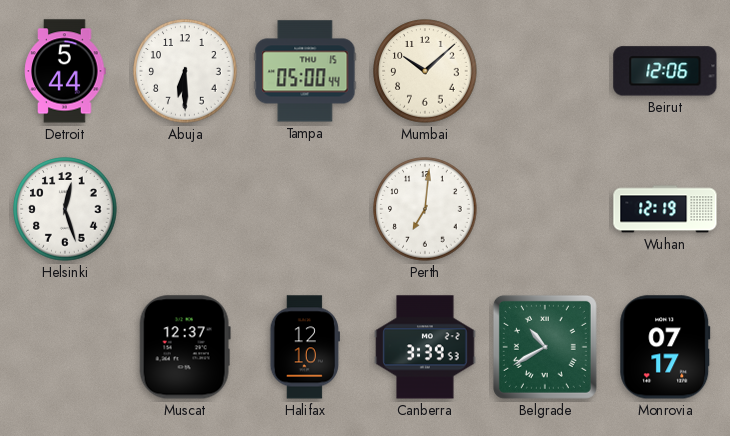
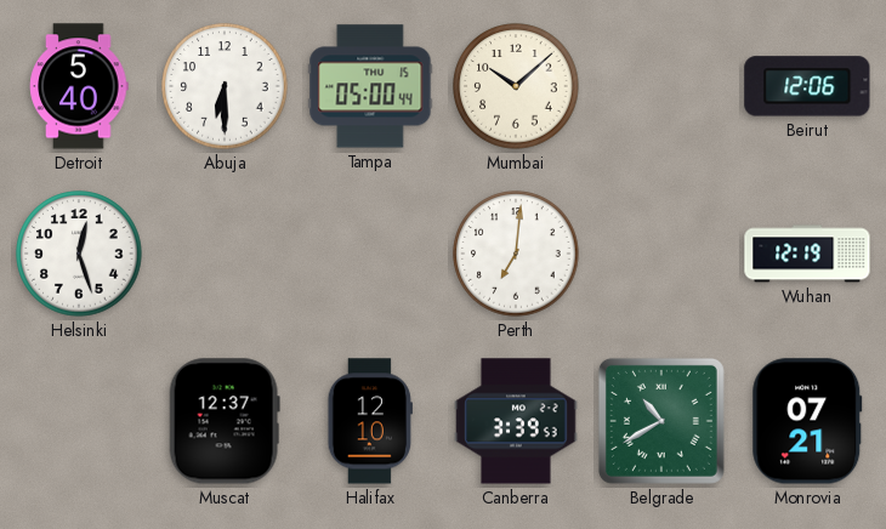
Detroit: 5:44 -> 5:40
Monrovia: 07:17 -> 07:21
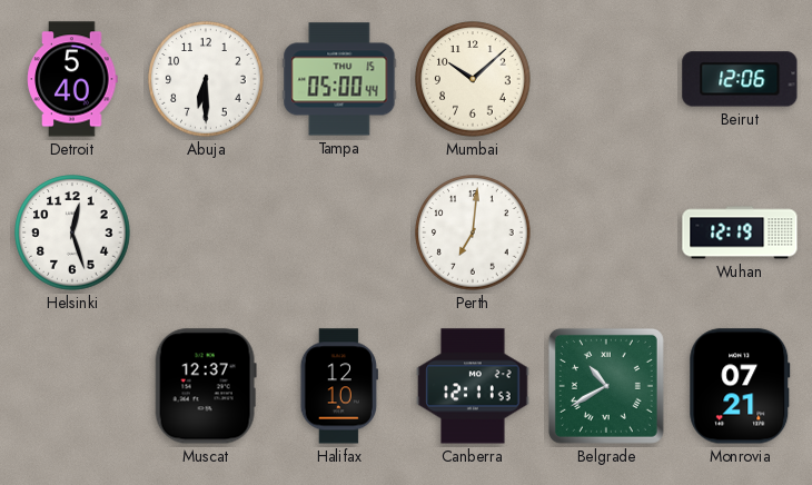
Canberra: 3:39 -> 12:11
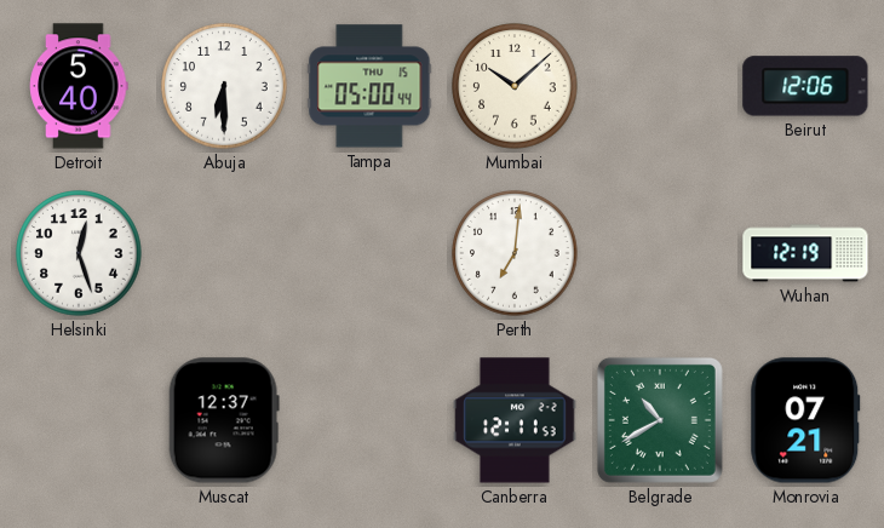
Halifax: 12:10 -> none
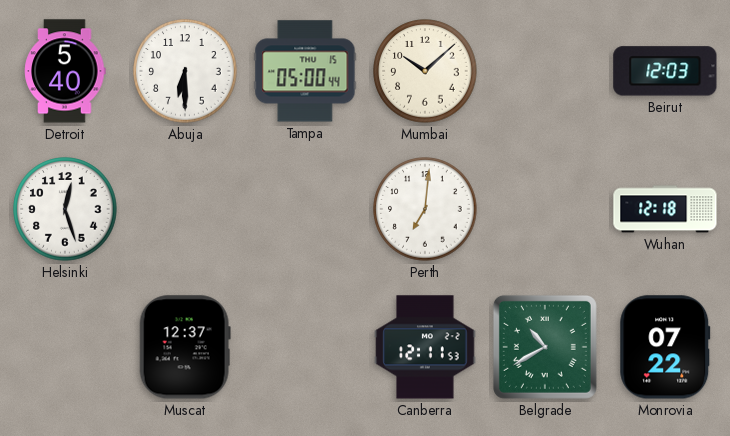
Beirut: 12:06 -> 12:03
Wuhan: 12:19 -> 12:18
Monrovia: 07:21 -> 07:22
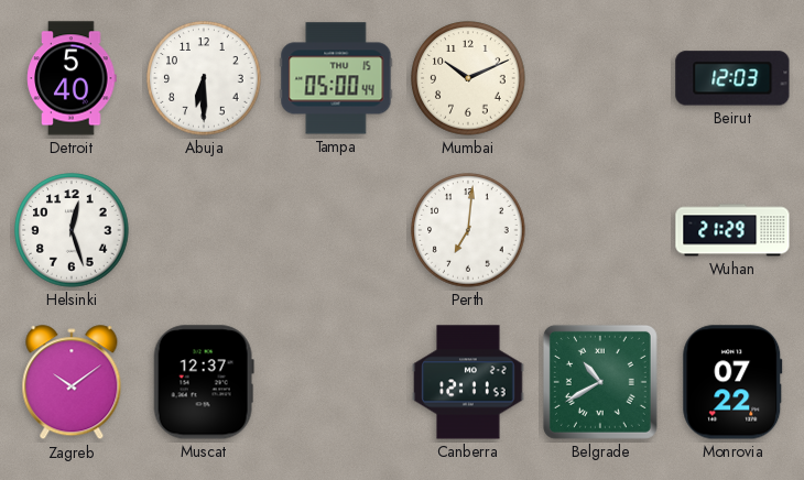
Mumbai: 10:08 -> 10:11
Wuhan: 12:18 -> 21:29
Zagreb: none -> 10:09
